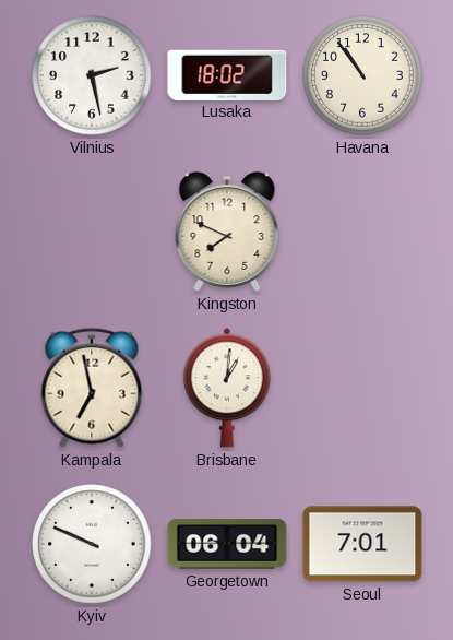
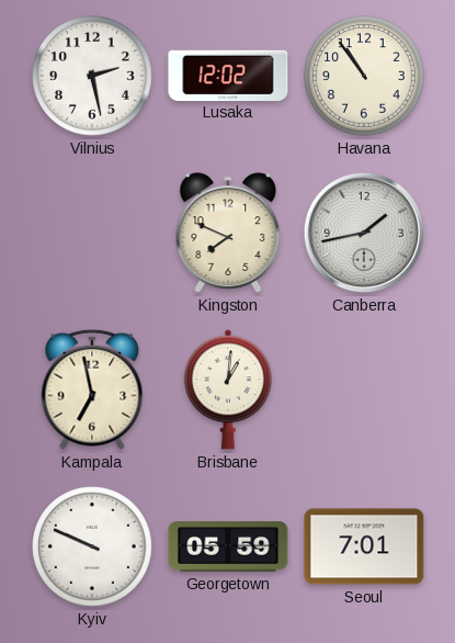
Lusaka: 18:02 -> 12:02
Canberra: none -> 1:43
Georgetown: 06:04 -> 05:59
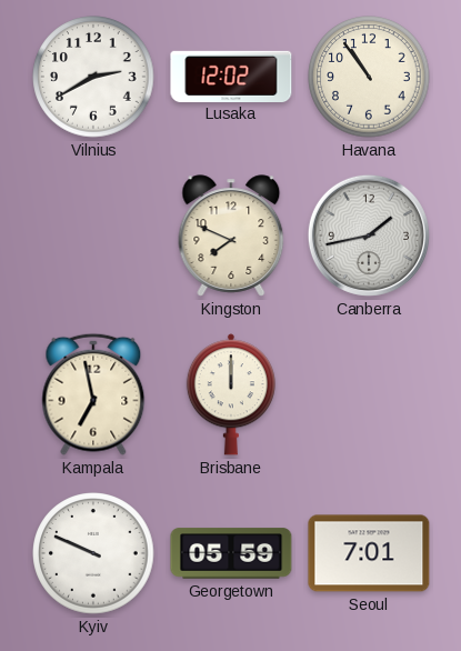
Vilnius: 2:28 -> 2:40
Brisbane: 1:01 -> 12:00
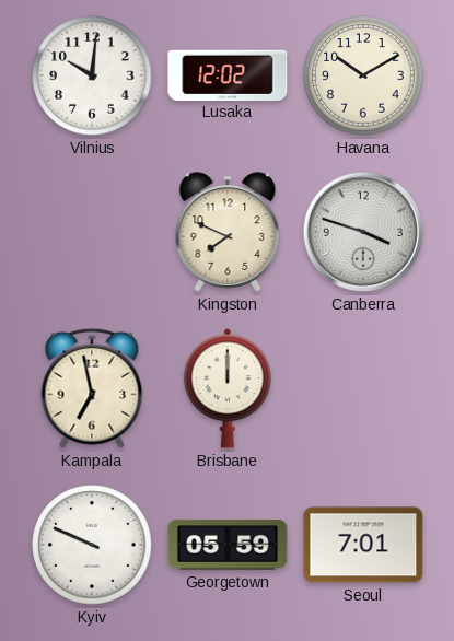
Vilnius: 2:40 -> 10:01
Havana: 10:54 -> 10:10
Canberra: 1:43 -> 3:48
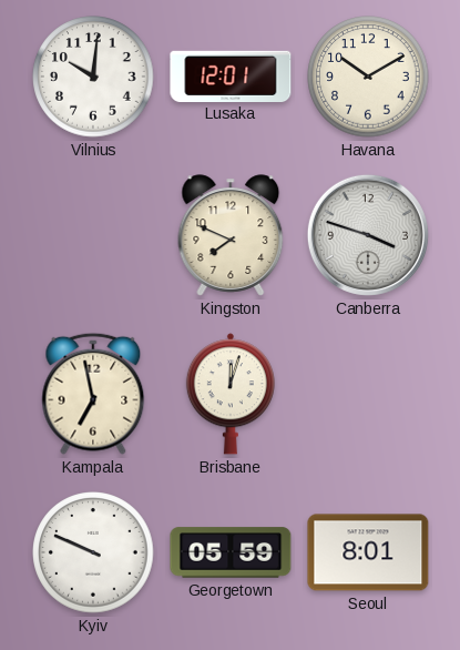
Lusaka: 12:02 -> 12:01
Brisbane: 12:00 -> 12:03
Seoul: 7:01 -> 8:01
